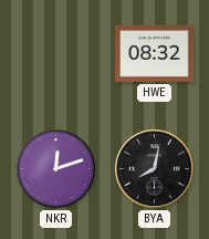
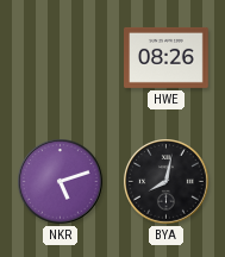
HWE: 08:32 -> 08:26
NKR: 12:12 -> 5:12
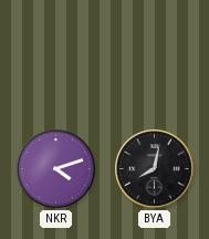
HWE: 08:26 -> none
NKR: 5:12 -> 4:12
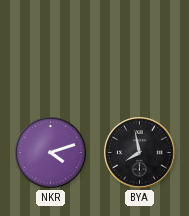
BYA: 8:02 -> 7:58
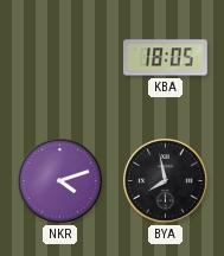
KBA: none -> 18:05
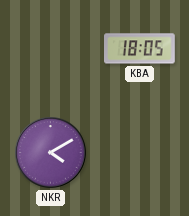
NKR: 4:12 -> 4:10
BYA: 7:58 -> none
